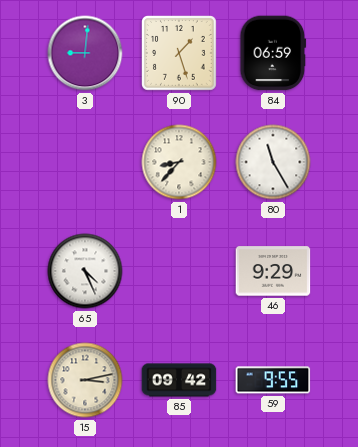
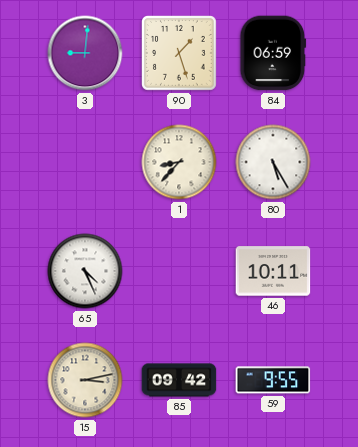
80: 11:25 -> 5:25
46: 9:29 -> 10:11
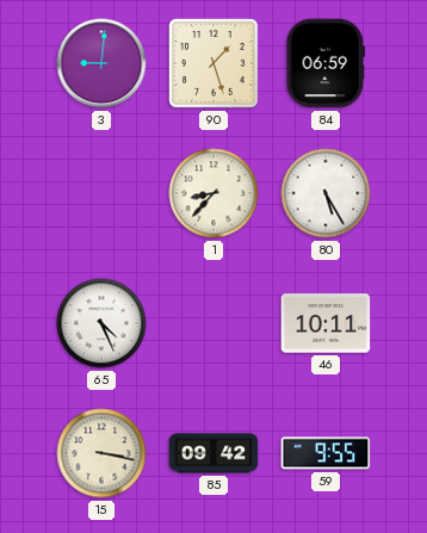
15: 3:13 -> 3:17
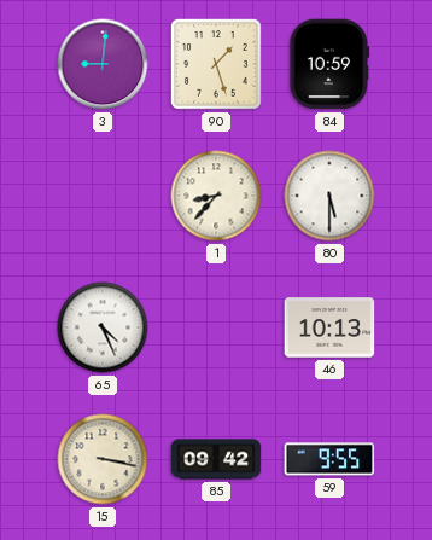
84: 06:59 -> 10:59
80: 5:25 -> 5:30
46: 10:11 -> 10:13
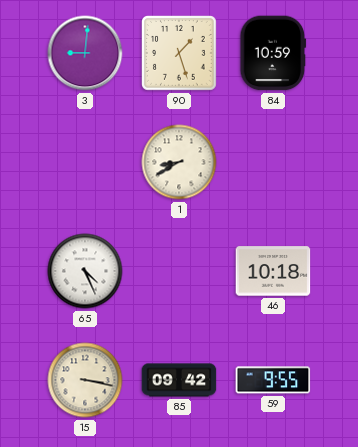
1: 8:37 -> 8:40
80: 5:30 -> none
46: 10:13 -> 10:18
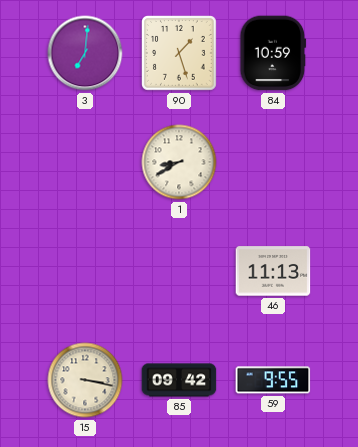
3: 9:01 -> 7:01
65: 4:26 -> none
46: 10:18 -> 11:13
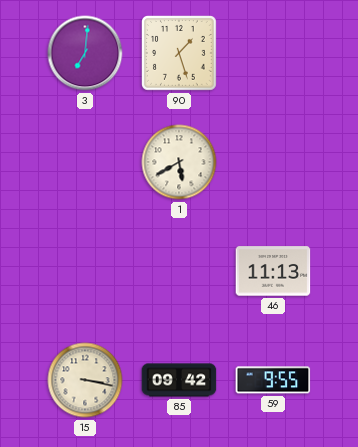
84: 10:59 -> none
1: 8:40 -> 5:40
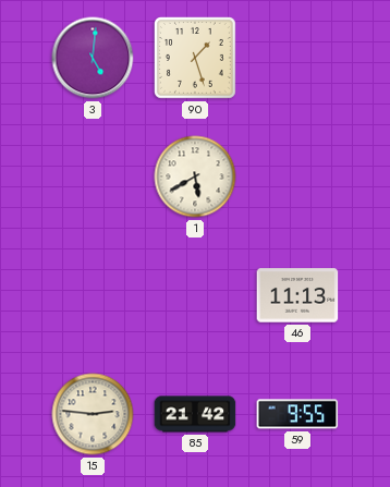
3: 7:01 -> 5:01
15: 3:17 -> 2:46
85: 09:42 -> 21:42
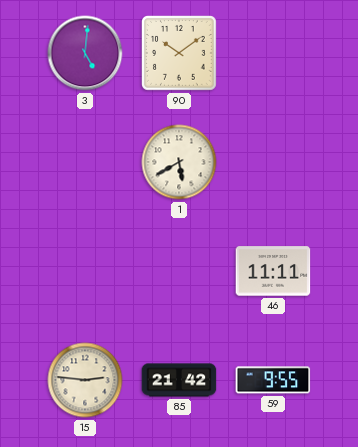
90: 1:27 -> 10:09
46: 11:13 -> 11:11
